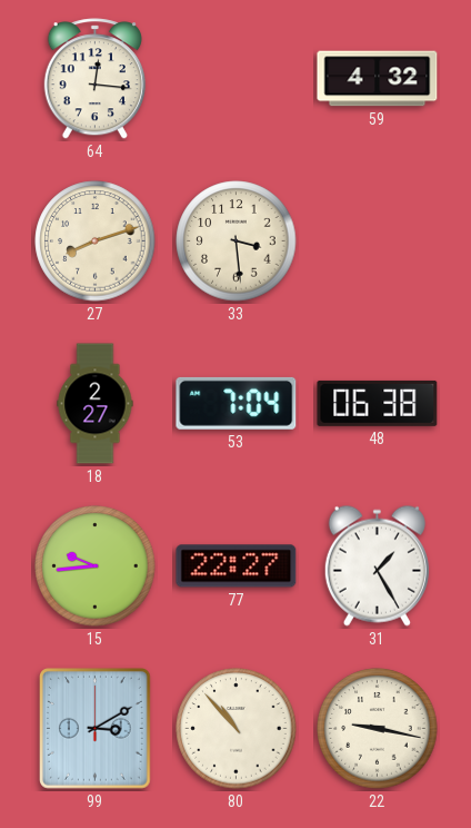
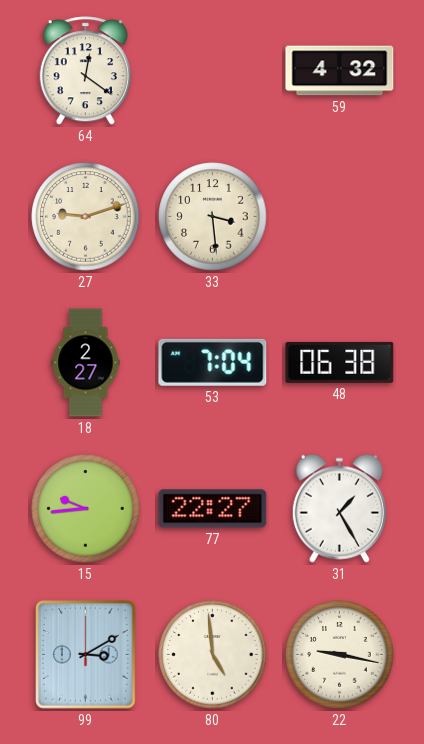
64: 12:16 -> 12:21
27: 8:12 -> 9:12
80: 10:53 -> 4:59
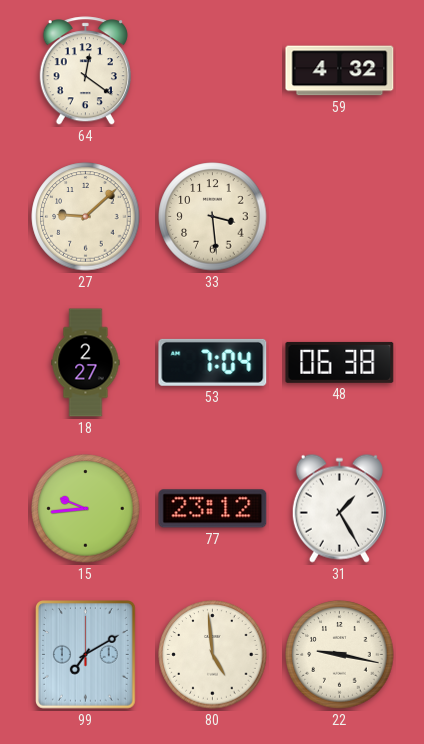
27: 9:12 -> 9:08
77: 22:27 -> 23:12
99: 3:10 -> 7:10
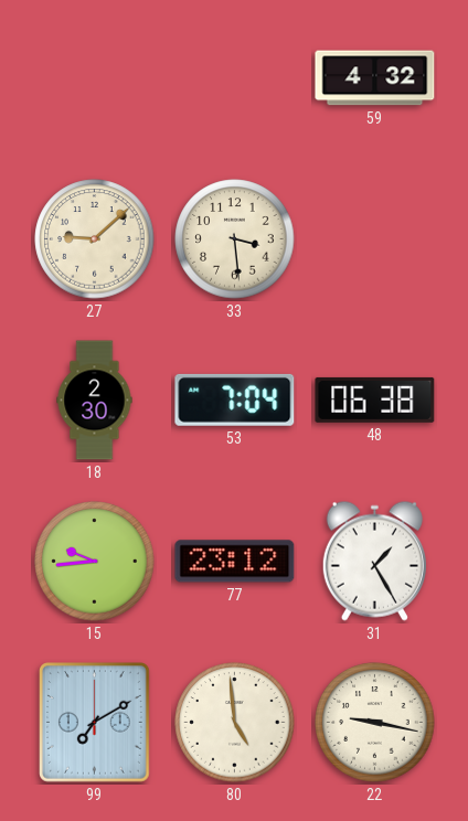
64: 12:21 -> none
18: 2:27 -> 2:30
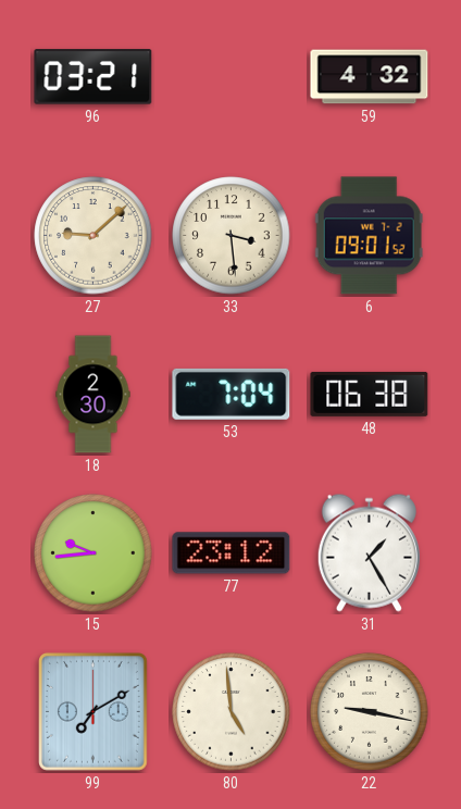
96: none -> 03:21
6: none -> 09:01
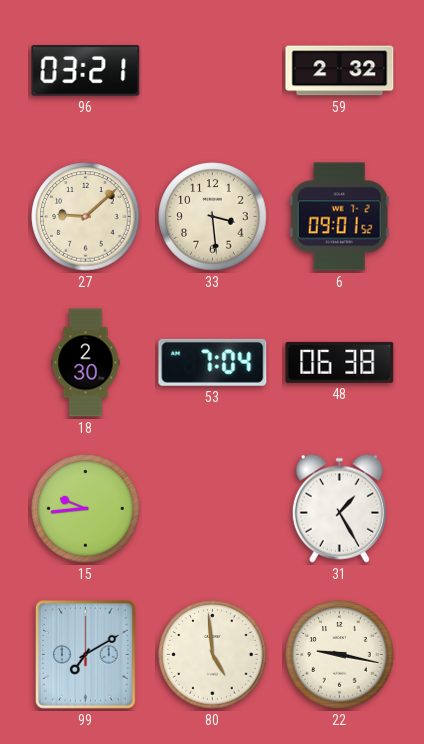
59: 4:32 -> 2:32
77: 23:12 -> none
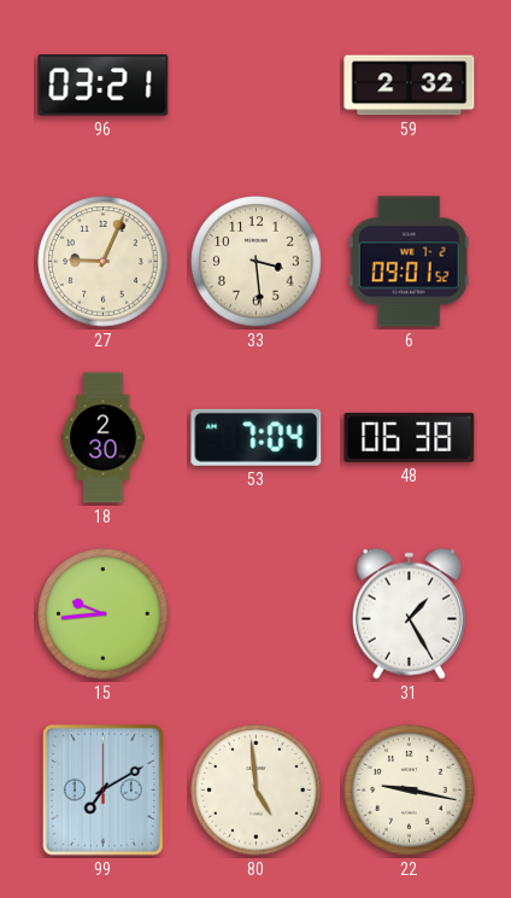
27: 9:08 -> 9:04
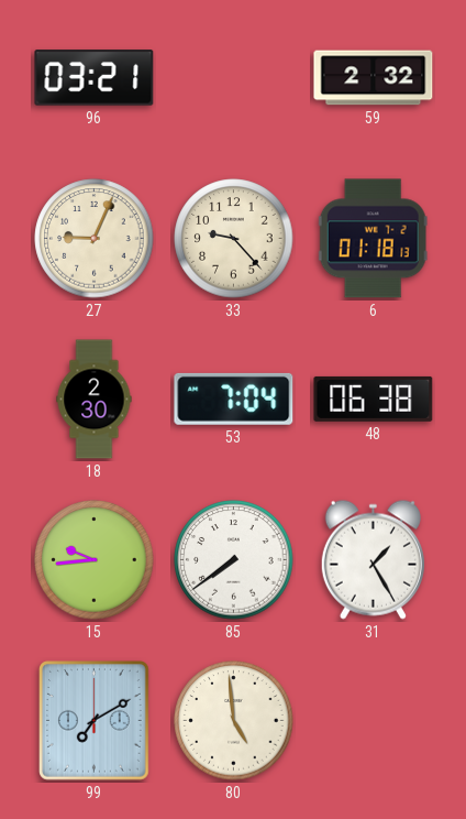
33: 3:29 -> 9:23
6: 09:01 -> 01:18
85: none -> 7:39
22: 9:17 -> none
